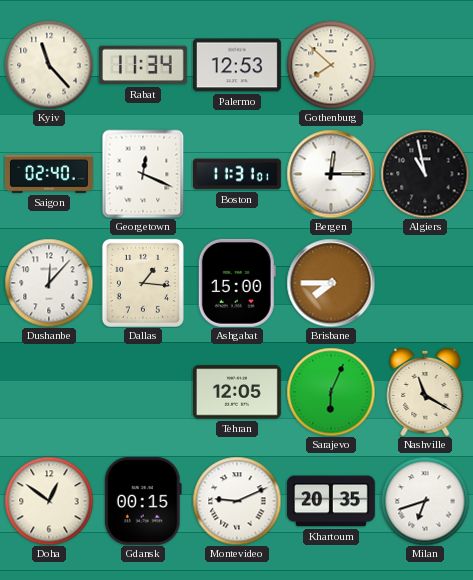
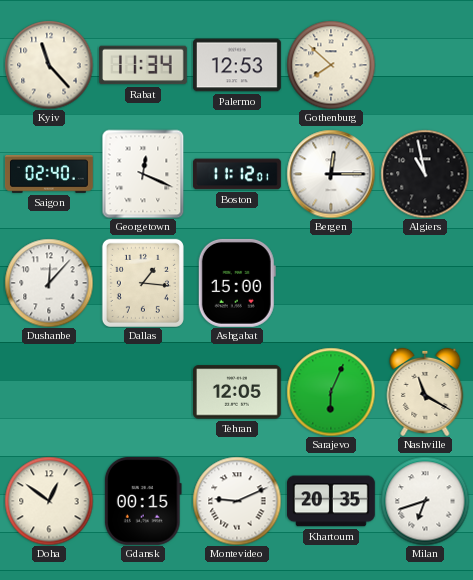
Boston: 11:31 -> 11:12
Brisbane: 7:45 -> none
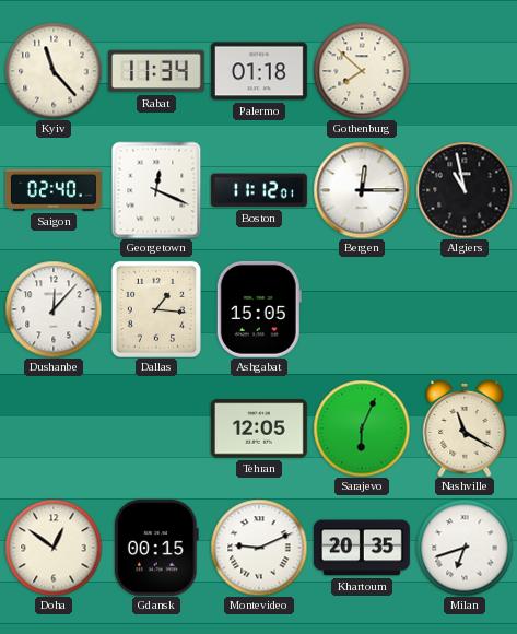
Palermo: 12:53 -> 01:18
Ashgabat: 15:00 -> 15:05
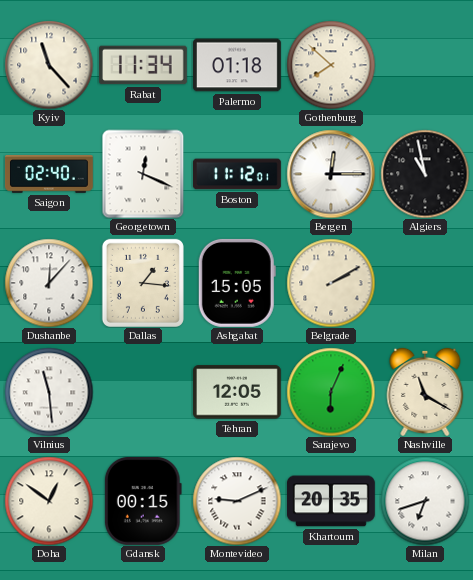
Belgrade: none -> 2:10
Vilnius: none -> 11:29
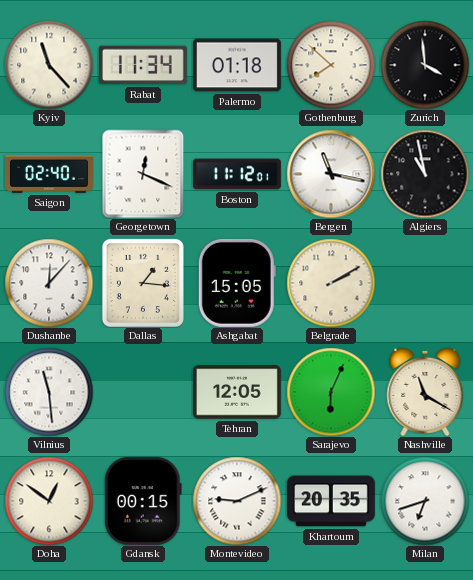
Zurich: none -> 3:59
Bergen: 12:15 -> 11:17
